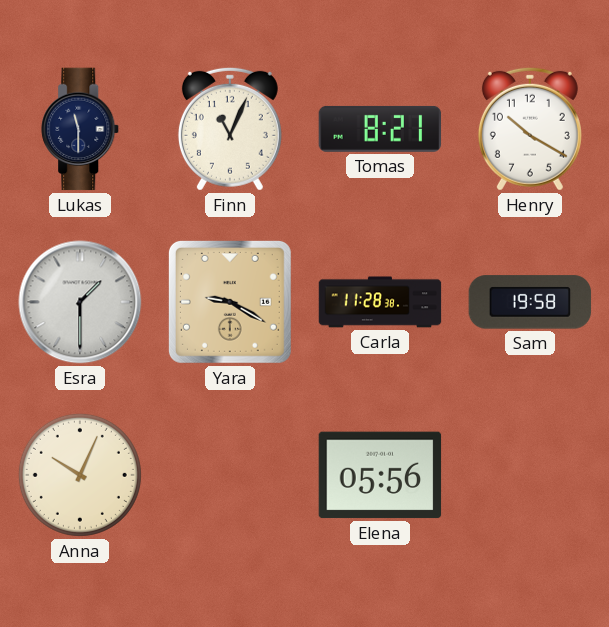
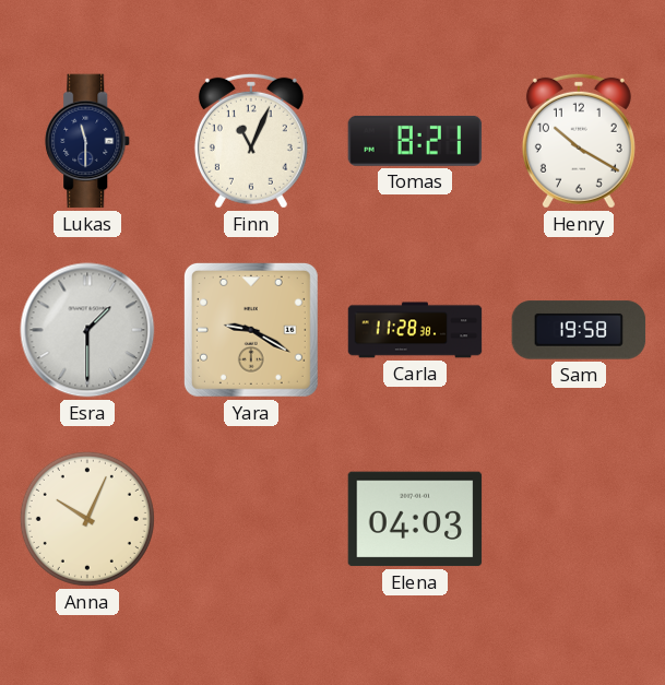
Elena: 05:56 -> 04:03
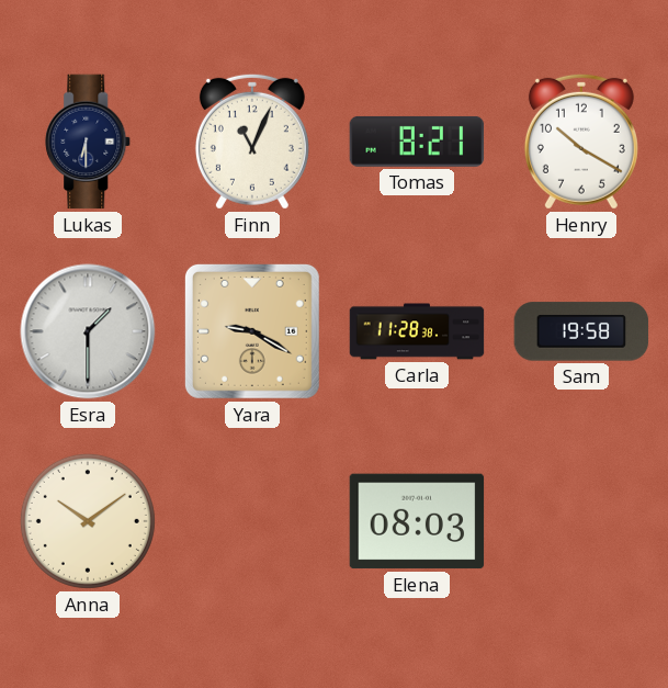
Lukas: 11:30 -> 6:30
Anna: 10:04 -> 10:09
Elena: 04:03 -> 08:03
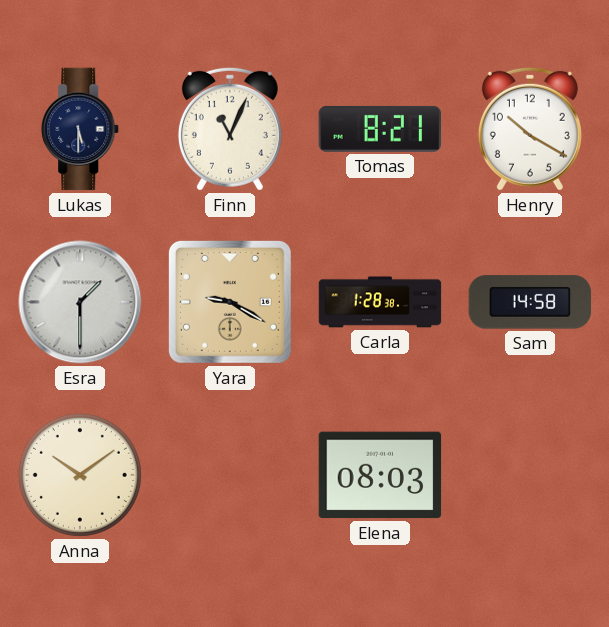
Lukas: 6:30 -> 5:30
Carla: 11:28 -> 1:28
Sam: 19:58 -> 14:58
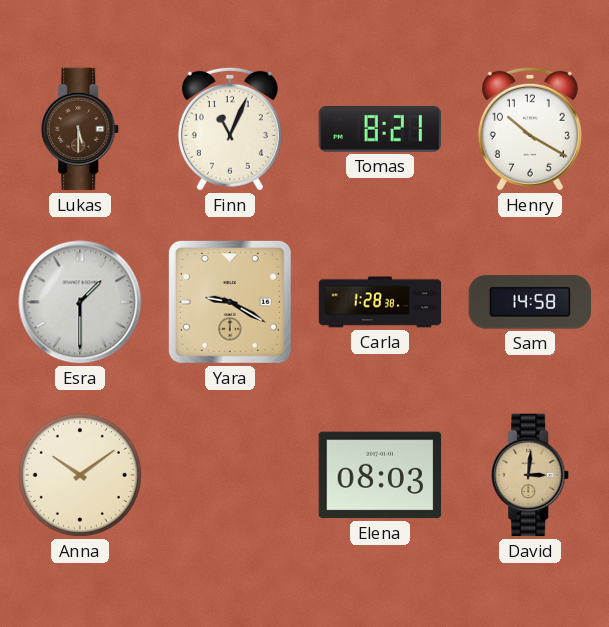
Lukas dial: navy -> brown
David: none -> 3:01
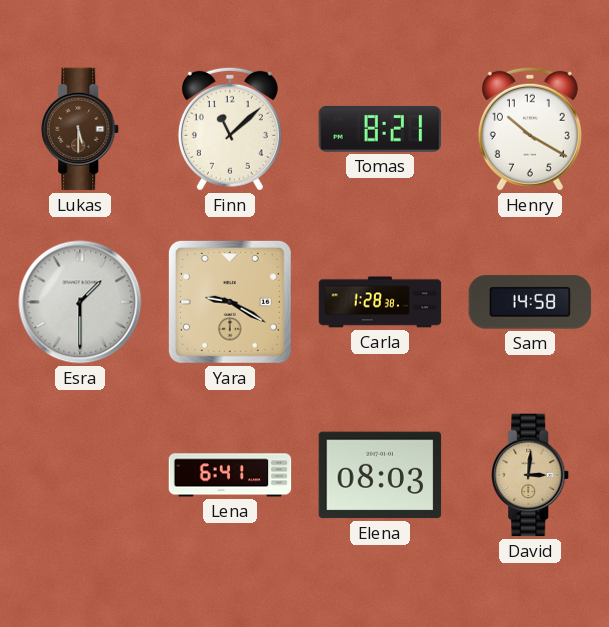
Finn: 11:04 -> 11:08
Anna: 10:09 -> none
Lena: none -> 6:41
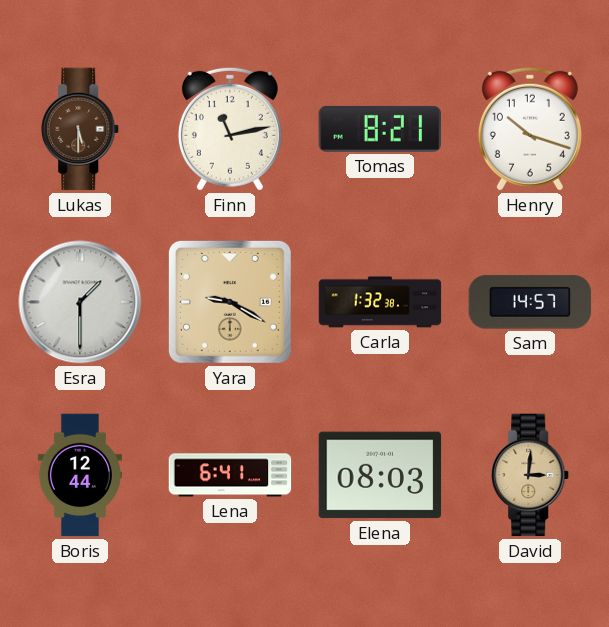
Finn: 11:08 -> 11:13
Henry: 10:20 -> 10:18
Carla: 1:28 -> 1:32
Sam: 14:58 -> 14:57
Boris: none -> 12:44
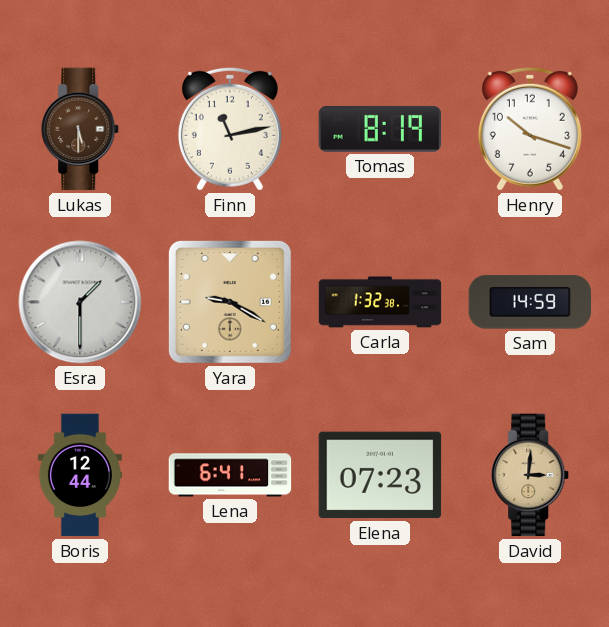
Tomas: 8:21 -> 8:19
Sam: 14:57 -> 14:59
Elena: 08:03 -> 07:23
